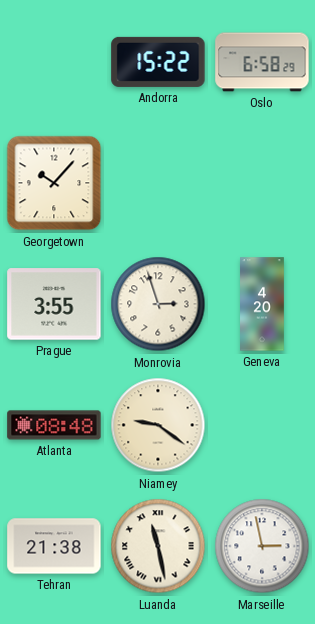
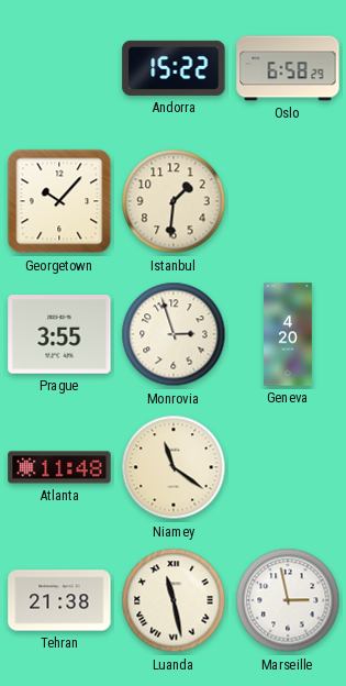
Istanbul: none -> 1:31
Atlanta: 08:48 -> 11:48
Niamey: 9:21 -> 11:21
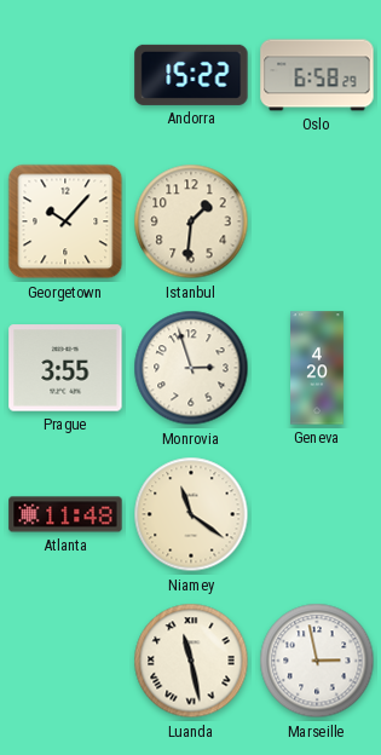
Tehran: 21:38 -> none
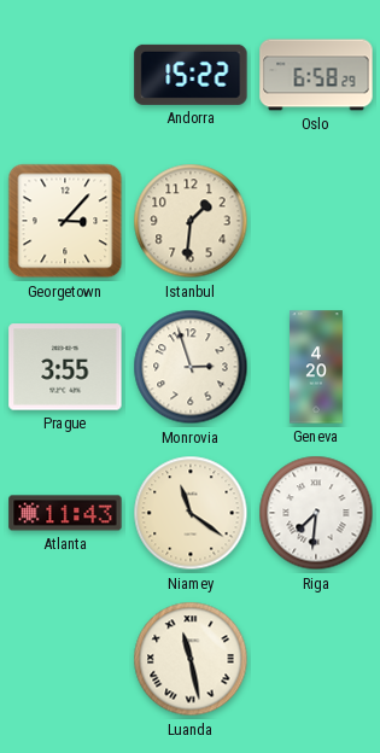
Georgetown: 10:07 -> 3:07
Atlanta: 11:48 -> 11:43
Riga: none -> 7:31
Marseille: 2:58 -> none
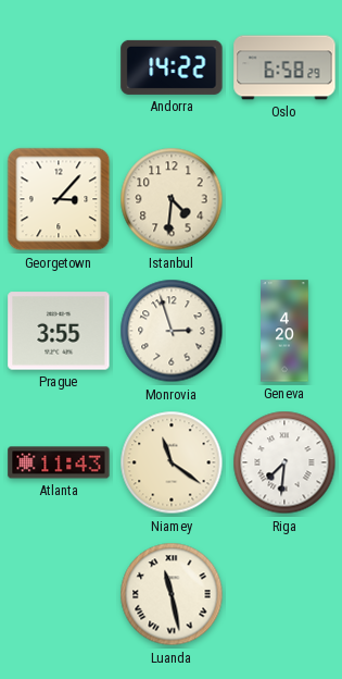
Andorra: 15:22 -> 14:22
Istanbul: 1:31 -> 4:31
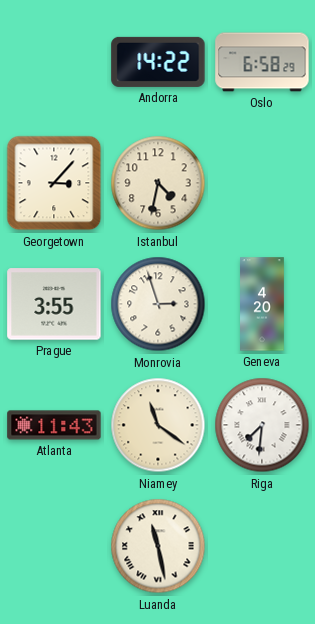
Istanbul: 4:31 -> 4:32
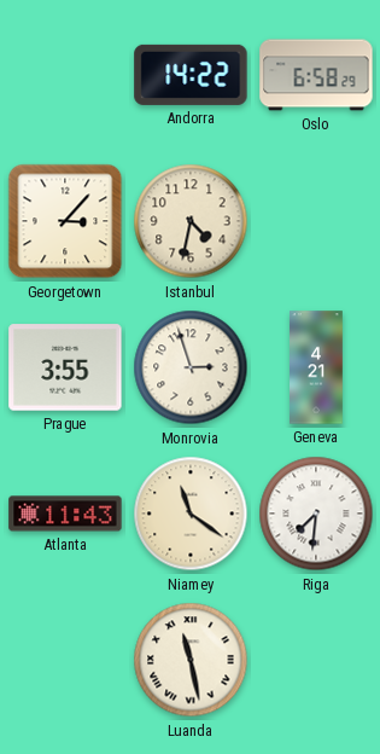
Geneva: 4:20 -> 4:21
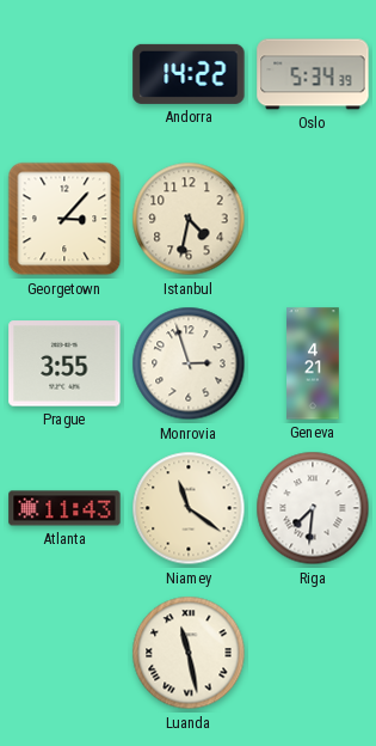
Oslo: 6:58 -> 5:34
